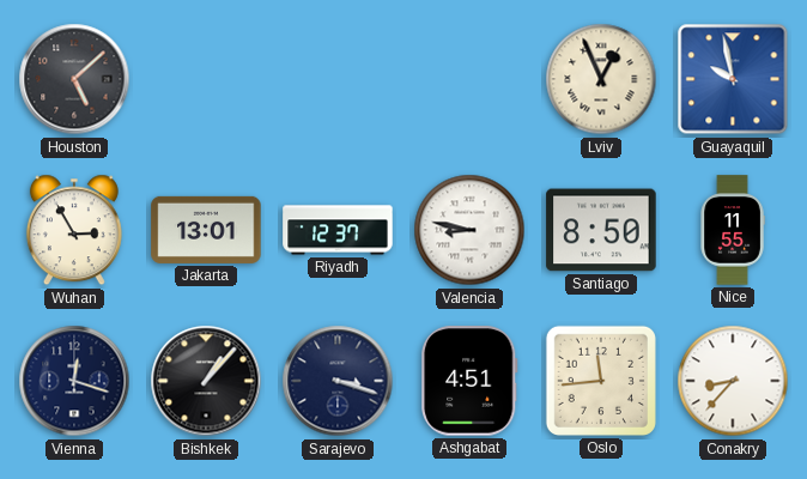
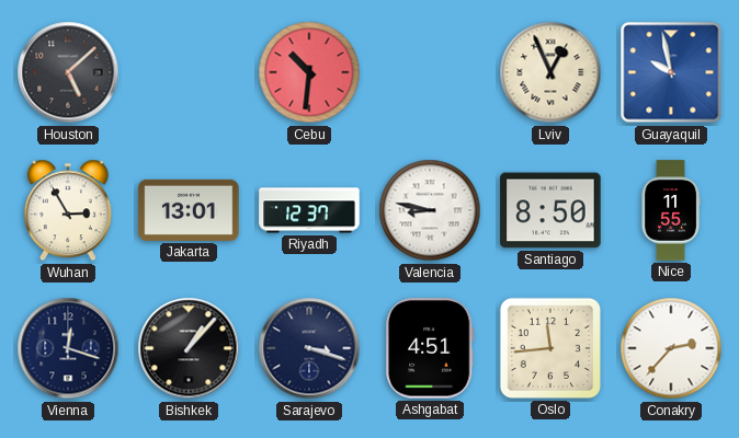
Cebu: none -> 10:31
Conakry: 8:37 -> 2:37
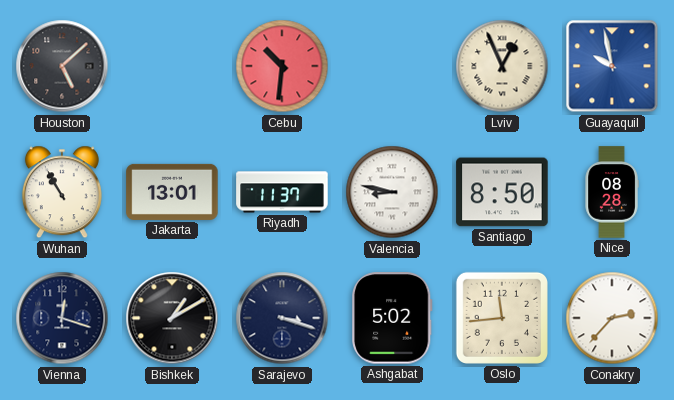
Wuhan: 2:55 -> 10:55
Riyadh: 12:37 -> 11:37
Nice: 11:55 -> 08:28
Bishkek: 1:07 -> 1:10
Ashgabat: 4:51 -> 5:02
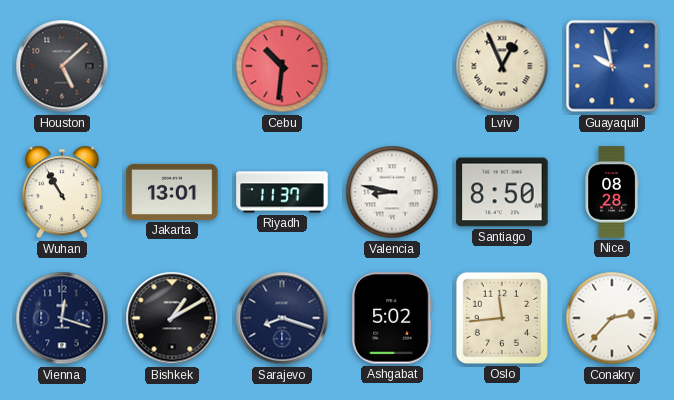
Sarajevo: 3:18 -> 8:18
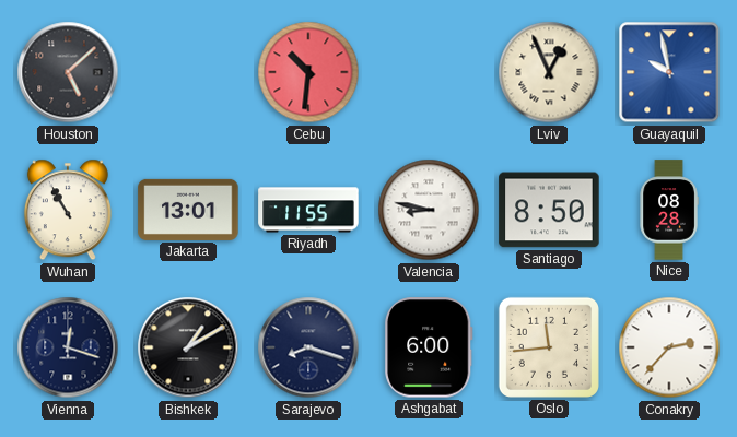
Riyadh: 11:37 -> 11:55
Ashgabat: 5:02 -> 6:00
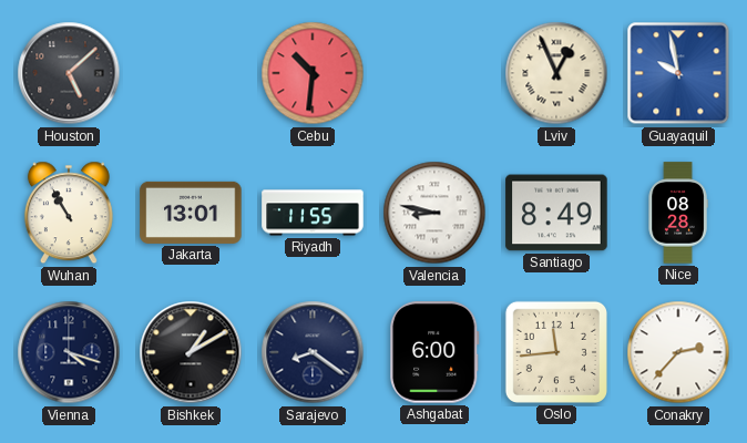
Santiago: 8:50 -> 8:49
Vienna: 12:18 -> 4:18
Sarajevo: 8:18 -> 8:21
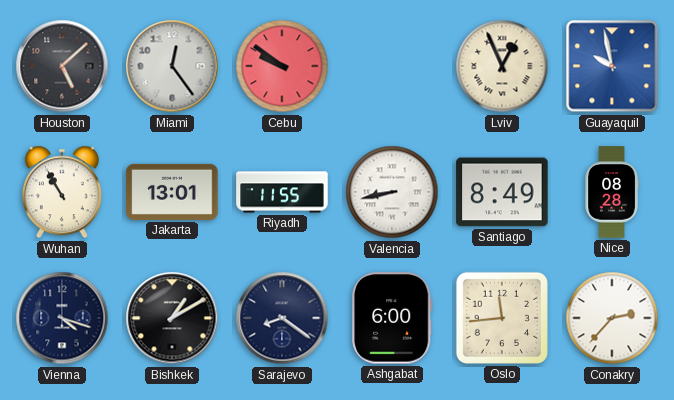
Miami: none -> 12:24
Cebu: 10:31 -> 9:51
Valencia: 8:47 -> 8:43
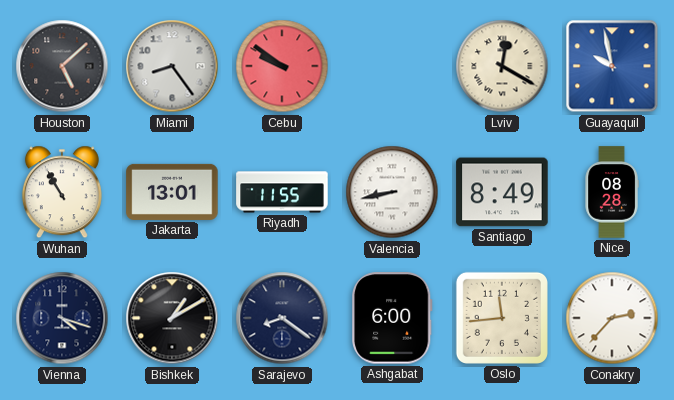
Miami: 12:24 -> 8:24
Lviv: 12:56 -> 12:20
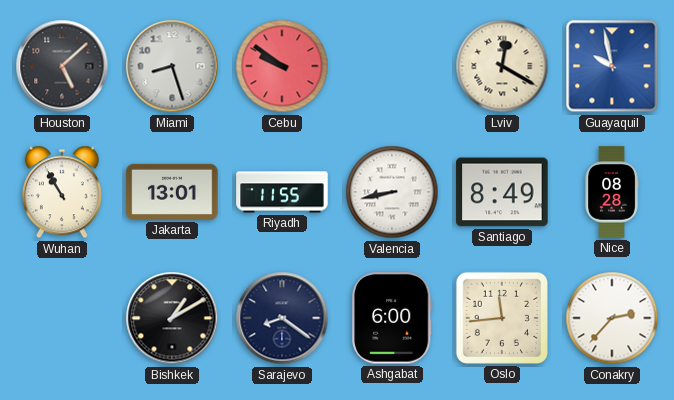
Miami: 8:24 -> 8:27
Vienna: 4:18 -> none
